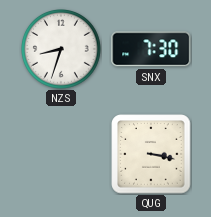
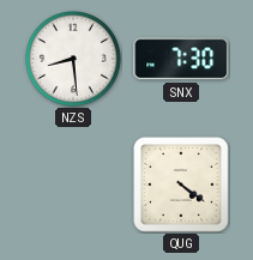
NZS: 8:33 -> 8:29
QUG: 3:17 -> 4:21
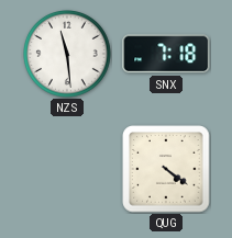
NZS: 8:29 -> 11:29
SNX: 7:30 -> 7:18
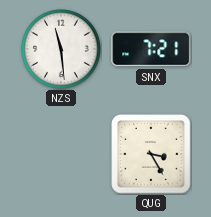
SNX: 7:18 -> 7:21
QUG: 4:21 -> 3:25
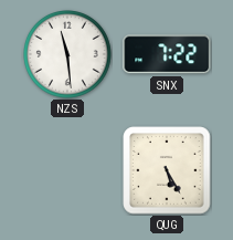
SNX: 7:21 -> 7:22
QUG: 3:25 -> 5:25
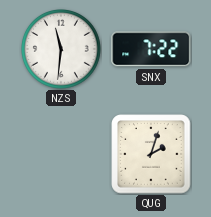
NZS: 11:29 -> 11:31
QUG: 5:25 -> 2:03
